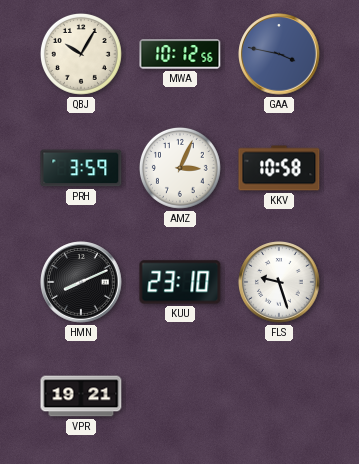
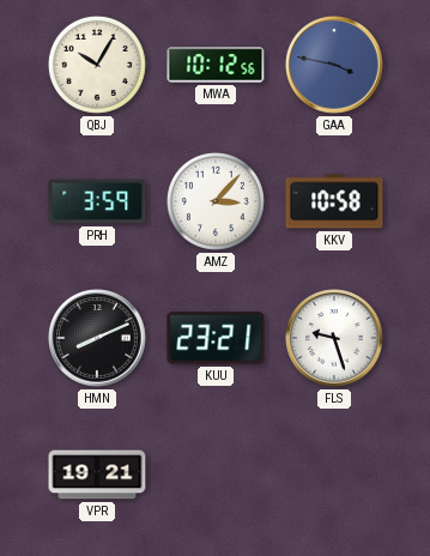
AMZ: 3:04 -> 3:07
KUU: 23:10 -> 23:21
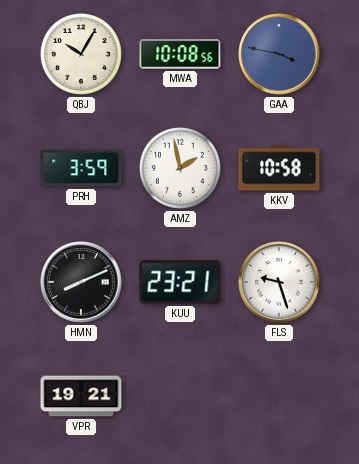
MWA: 10:12 -> 10:08
AMZ: 3:07 -> 1:58
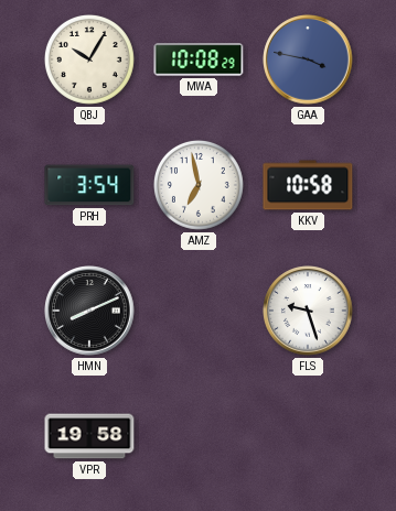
MWA: 10:08:56 -> 10:08:29
PRH: 3:59 -> 3:54
AMZ: 1:58 -> 6:58
KUU: 23:21 -> none
VPR: 19:21 -> 19:58
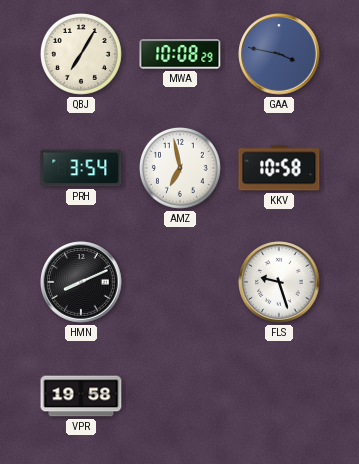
QBJ: 10:05 -> 7:05
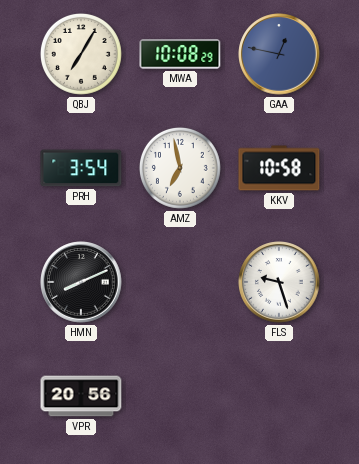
GAA: 3:47 -> 12:47
VPR: 19:58 -> 20:56
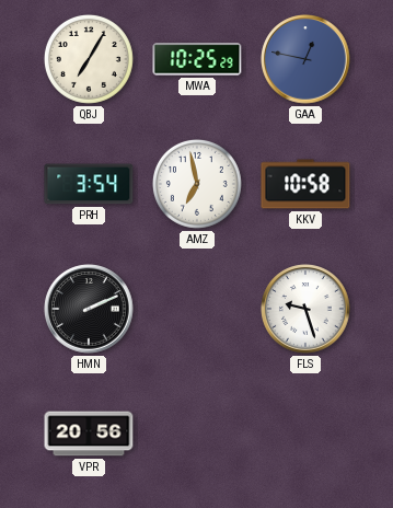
MWA: 10:08 -> 10:25
HMN: 8:11 -> 2:11
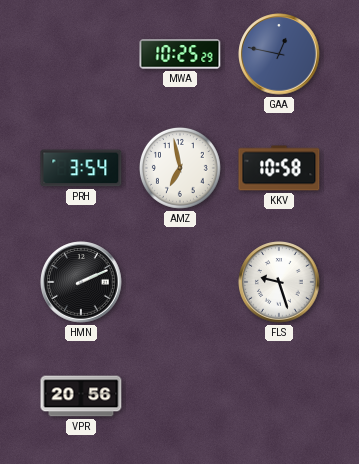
QBJ: 7:05 -> none
